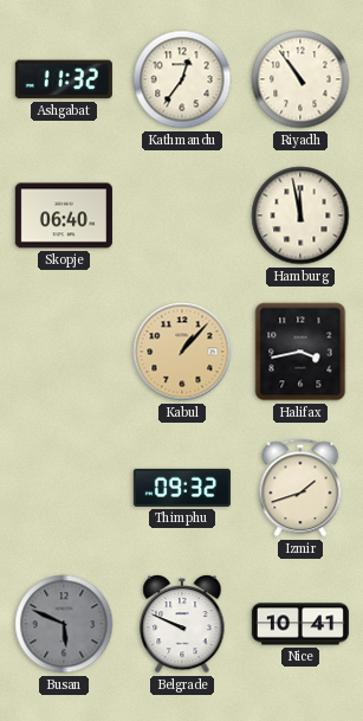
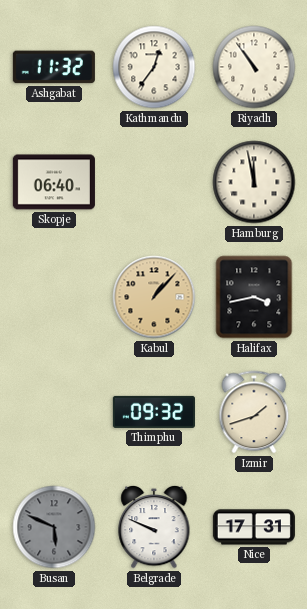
Nice: 10:41 -> 17:31
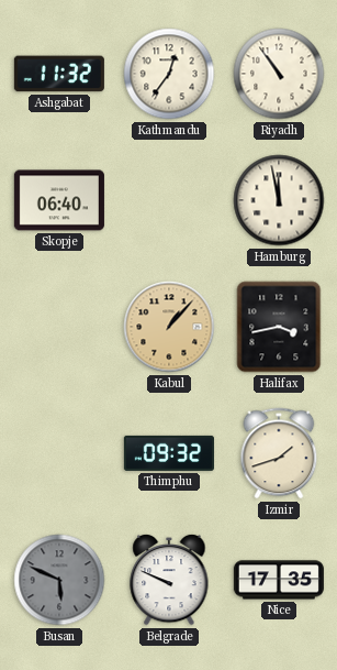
Nice: 17:31 -> 17:35
